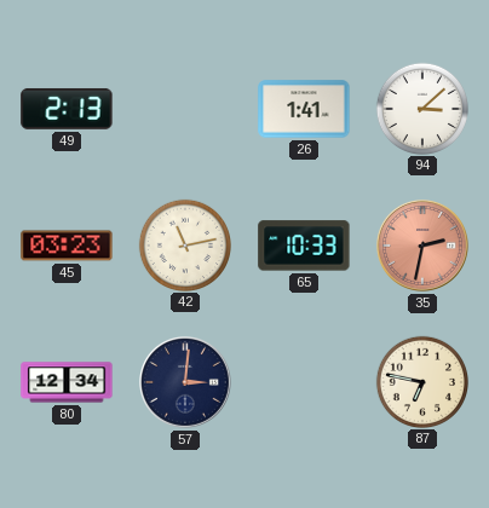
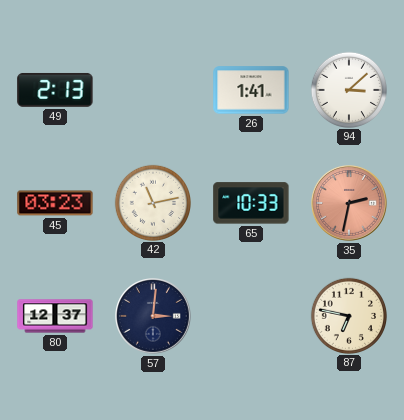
80: 12:34 -> 12:37
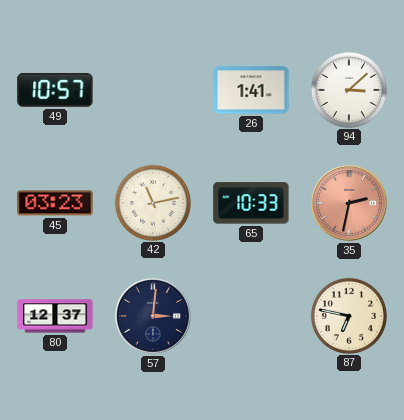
49: 2:13 -> 10:57
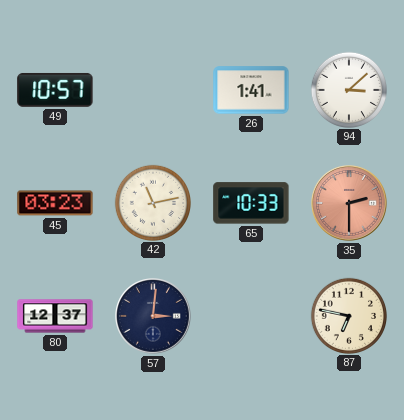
35: 2:32 -> 2:30
